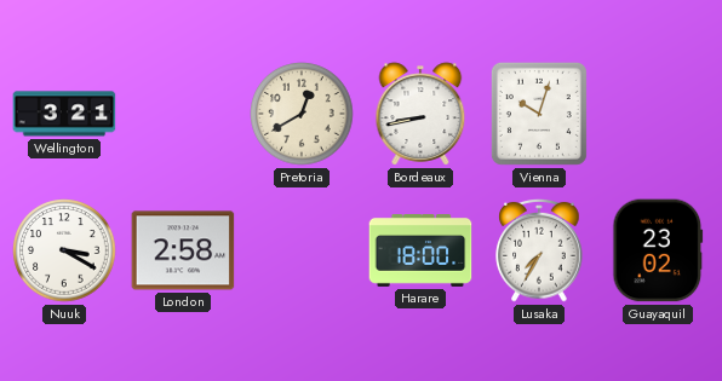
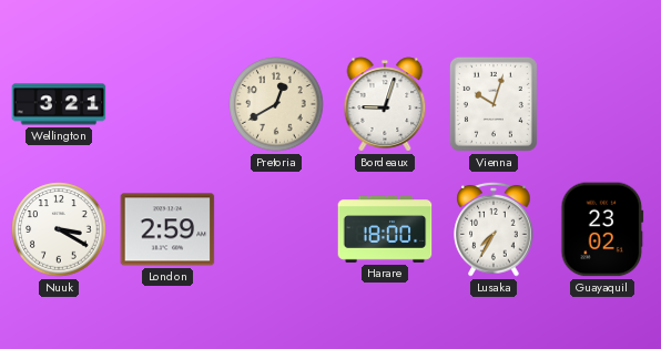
Bordeaux: 8:43 -> 9:03
London: 2:58 -> 2:59
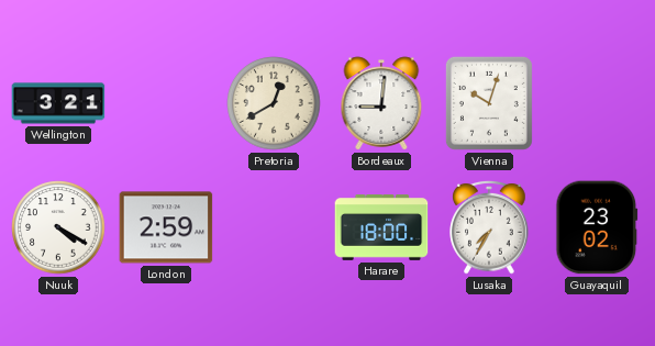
Bordeaux: 9:03 -> 9:01
Nuuk: 3:20 -> 4:20
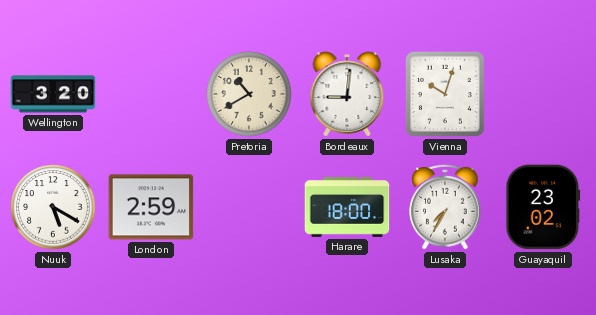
Wellington: 3:21 -> 3:20
Pretoria: 12:40 -> 10:40
Nuuk: 4:20 -> 5:20
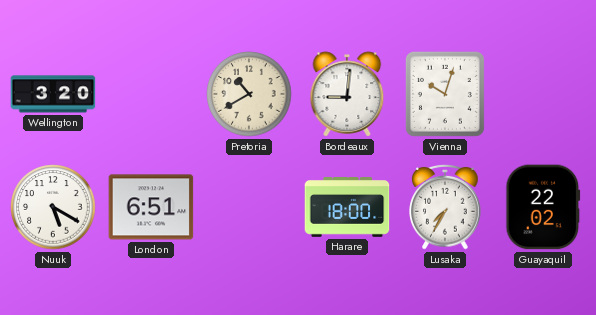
London: 2:59 -> 6:51
Guayaquil: 23:02 -> 22:02
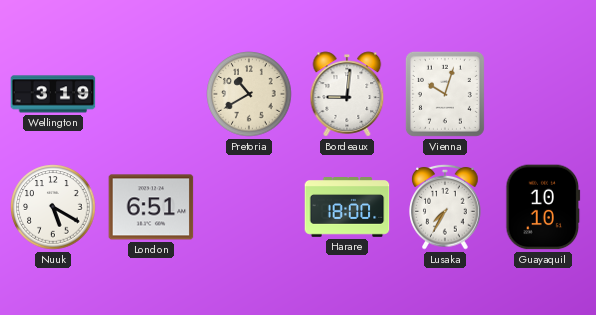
Wellington: 3:20 -> 3:19
Guayaquil: 22:02 -> 10:10
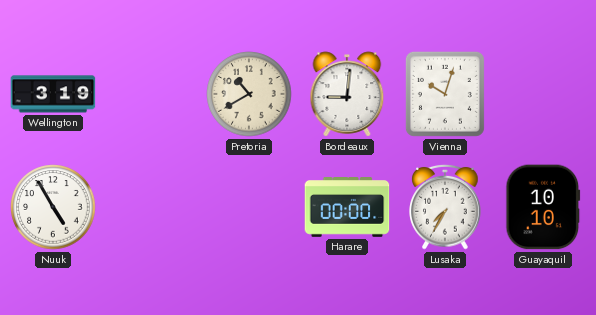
Nuuk: 5:20 -> 4:55
London: 6:51 -> none
Harare: 18:00 -> 00:00
